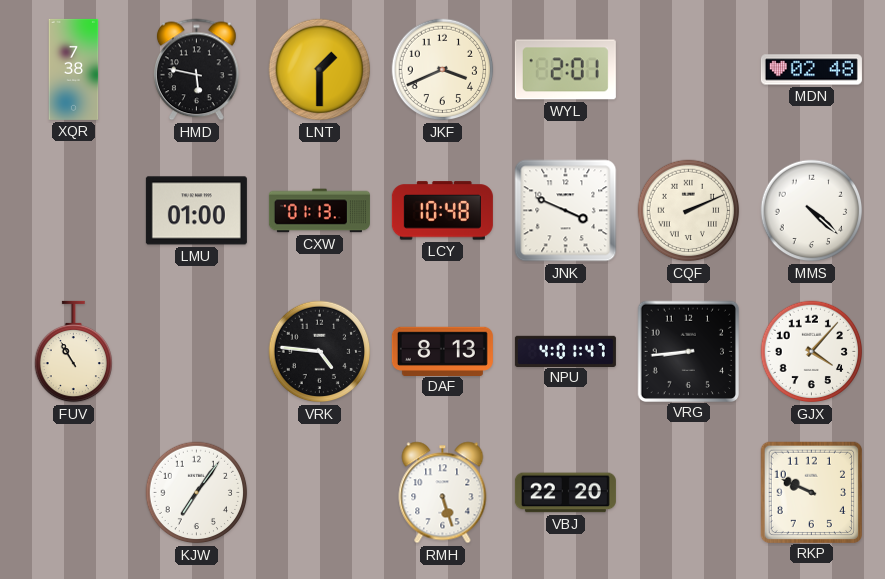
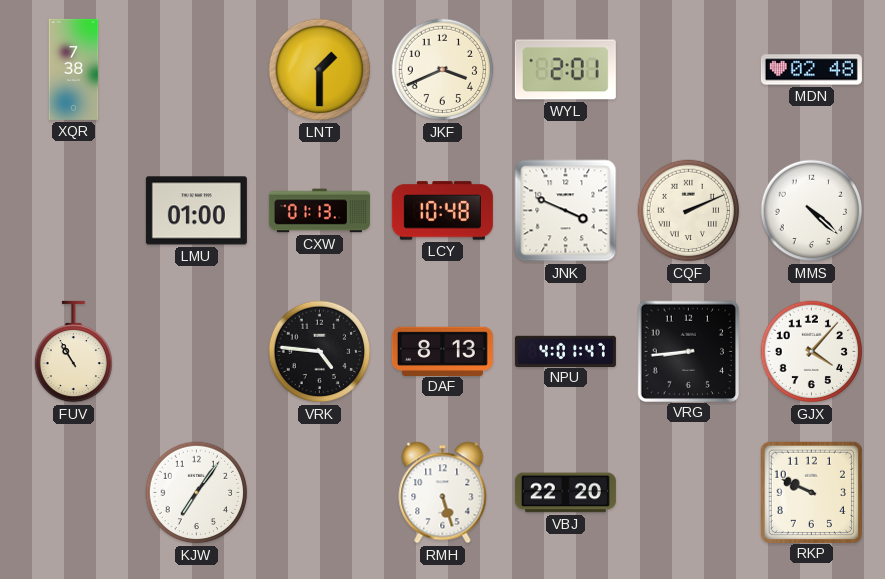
HMD: 5:47 -> none
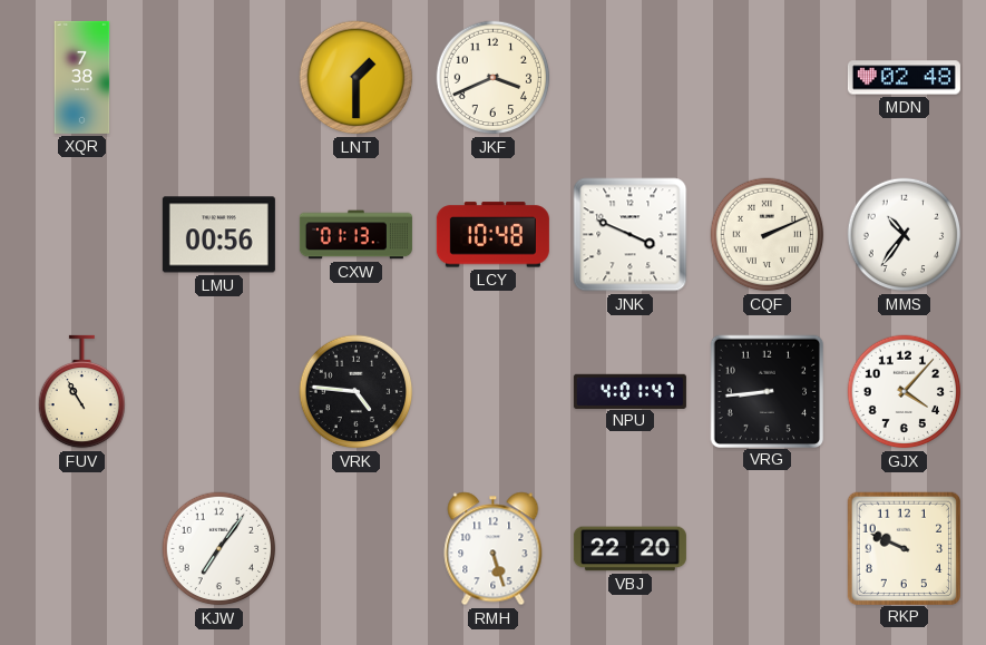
WYL: 2:01 -> none
LMU: 01:00 -> 00:56
MMS: 4:22 -> 10:36
DAF: 8:13 -> none
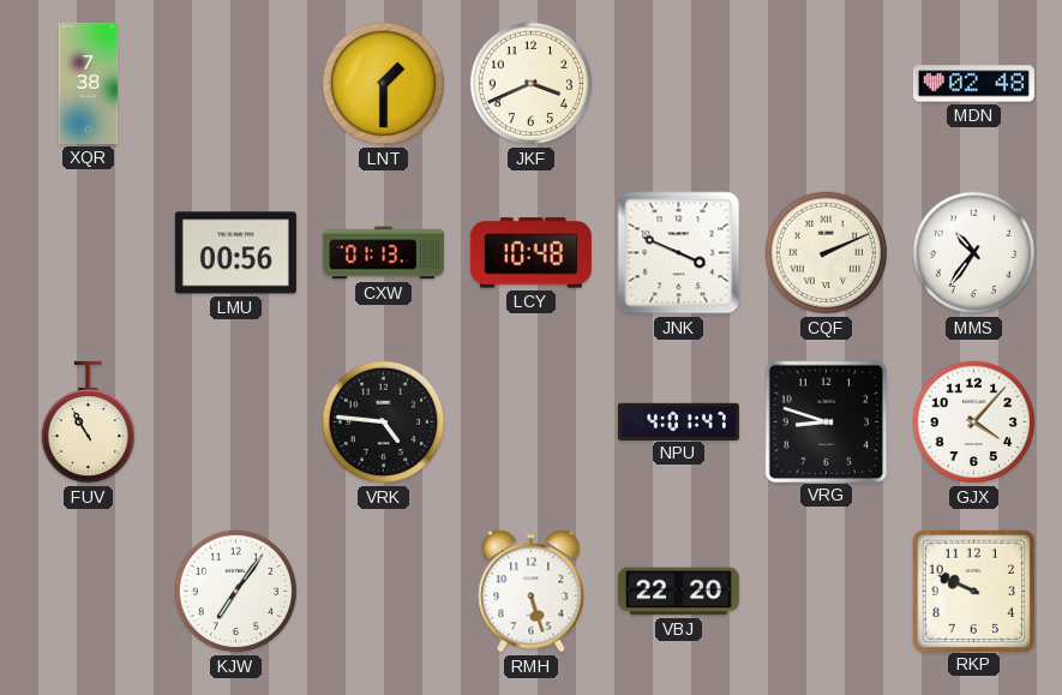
VRG: 8:44 -> 8:48
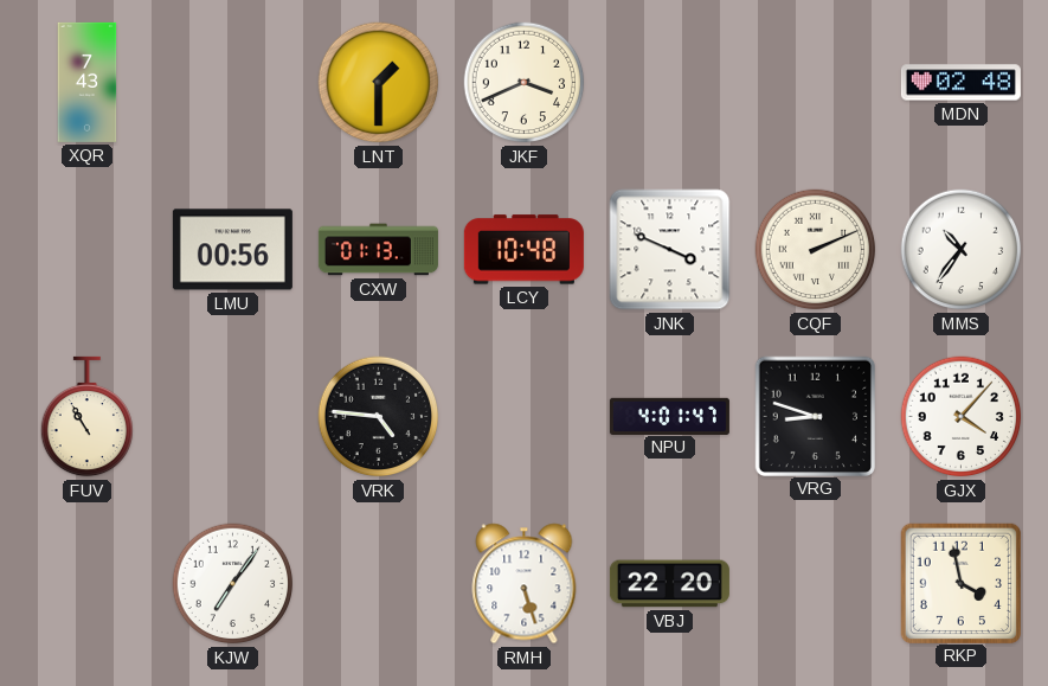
XQR: 7:38 -> 7:43
RKP: 9:49 -> 3:58
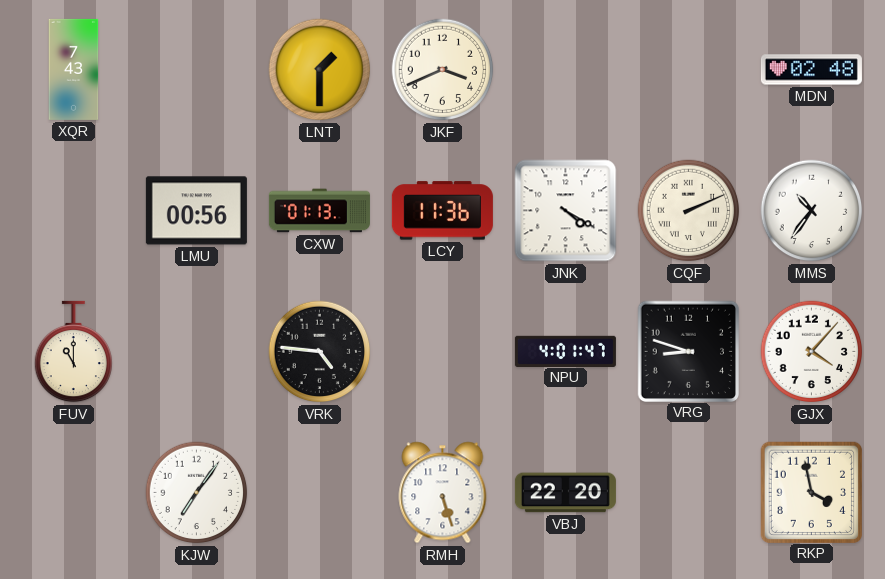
LCY: 10:48 -> 11:36
JNK: 3:49 -> 4:20
FUV: 10:55 -> 11:00
